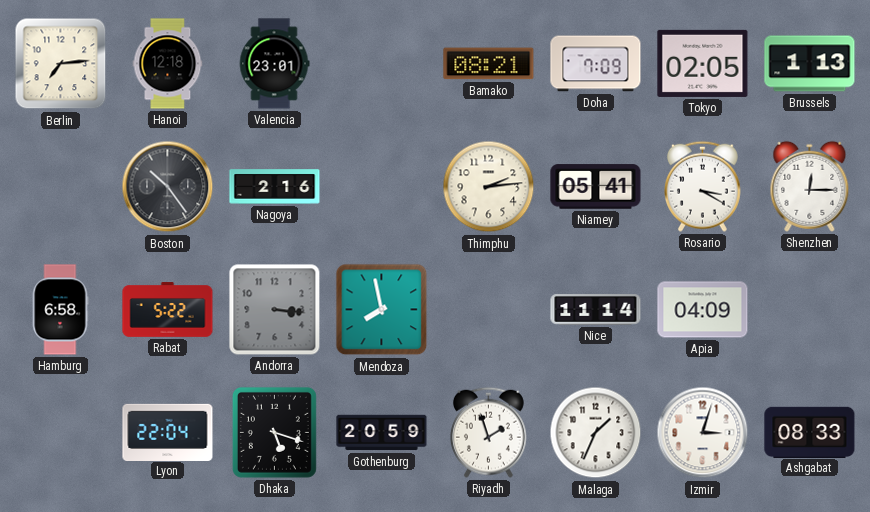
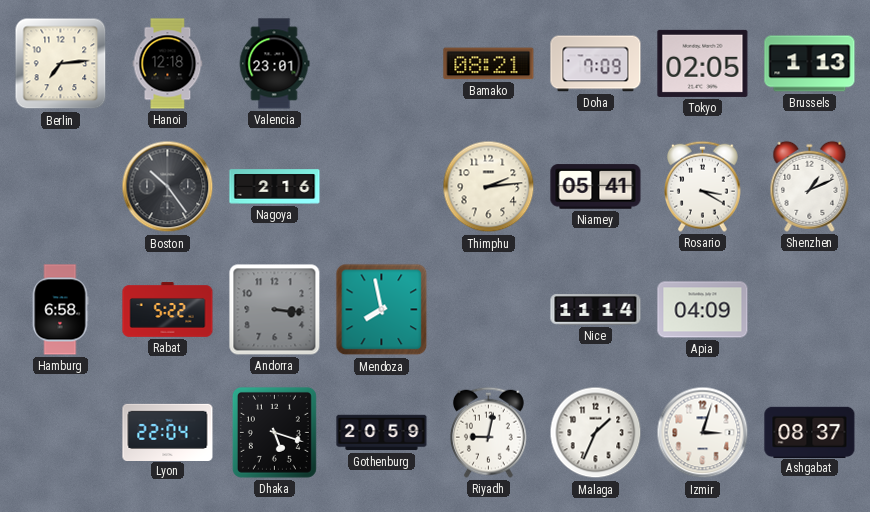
Shenzhen: 12:15 -> 1:11
Riyadh: 1:57 -> 9:02
Ashgabat: 08:33 -> 08:37
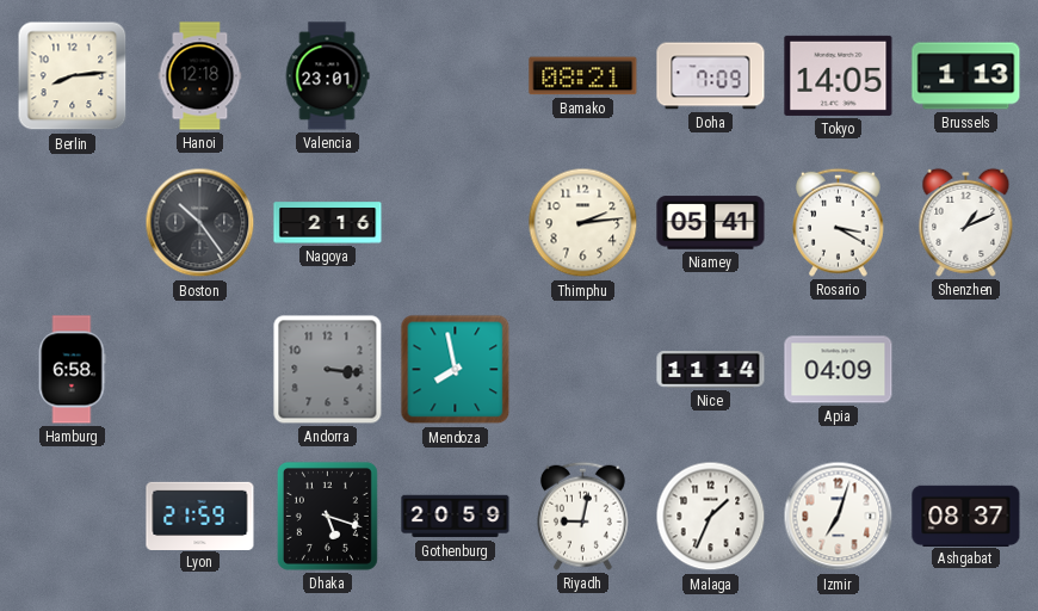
Berlin: 7:14 -> 8:14
Tokyo: 02:05 -> 14:05
Rabat: 5:22 -> none
Lyon: 22:04 -> 21:59
Izmir: 3:03 -> 7:03
